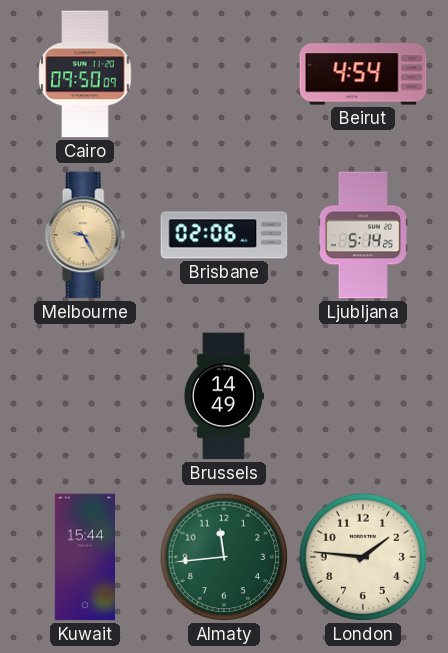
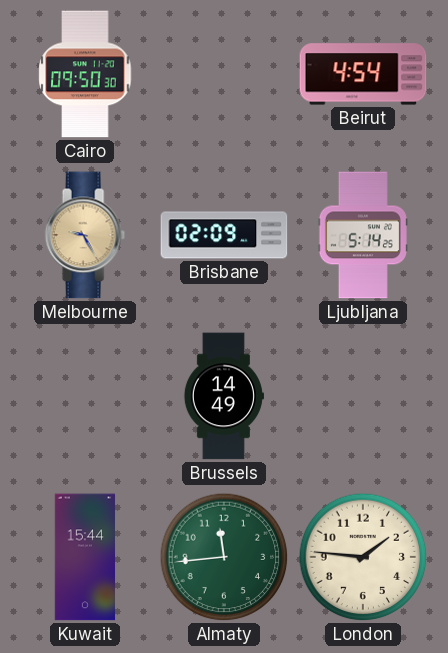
Cairo: 09:50:09 -> 09:50:30
Brisbane: 02:06 -> 02:09
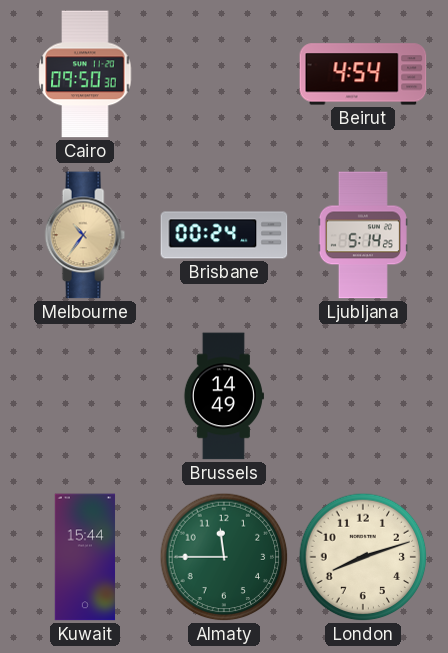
Melbourne: 9:25 -> 10:36
Brisbane: 02:09 -> 00:24
Almaty: 11:44 -> 11:45
London: 1:46 -> 8:12
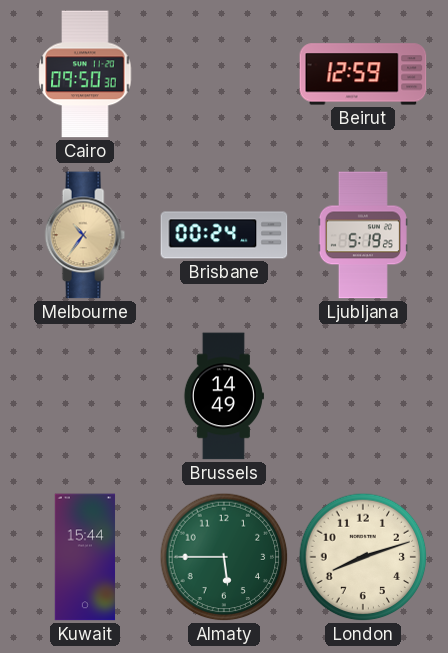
Beirut: 4:54 -> 12:59
Ljubljana: 5:14 -> 5:19
Almaty: 11:45 -> 5:45
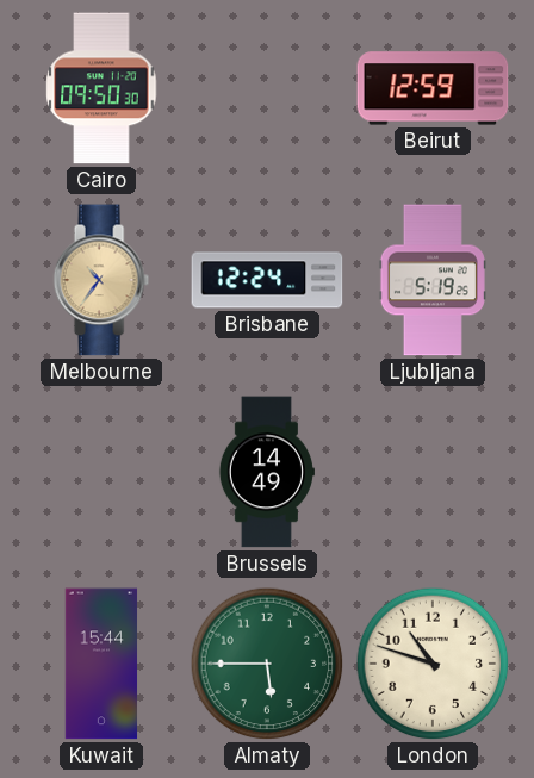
Brisbane: 00:24 -> 12:24
London: 8:12 -> 10:48
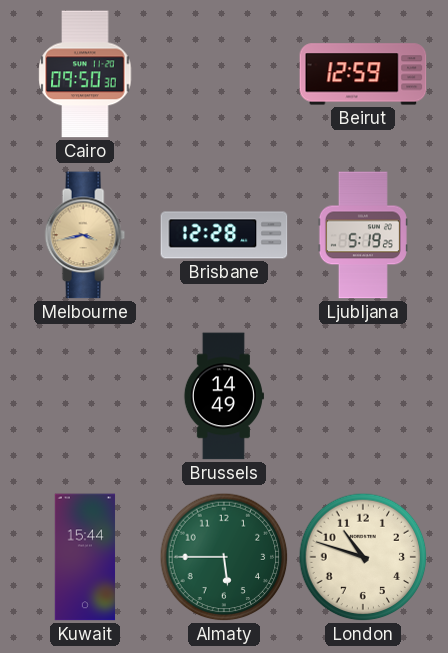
Melbourne: 10:36 -> 3:43
Brisbane: 12:24 -> 12:28
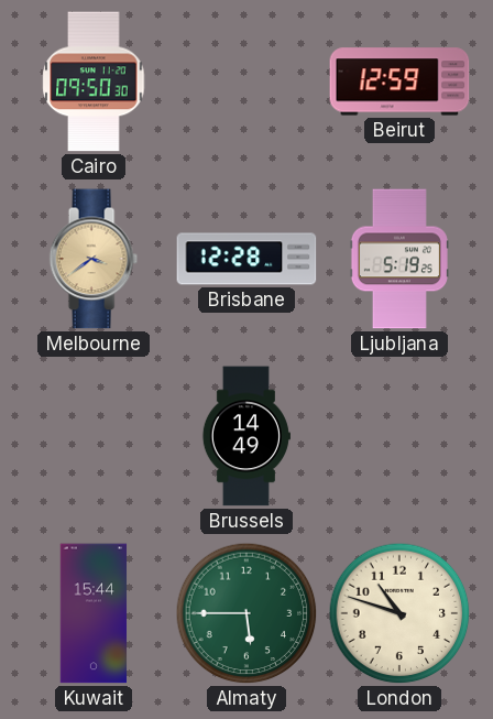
Melbourne: 3:43 -> 3:39
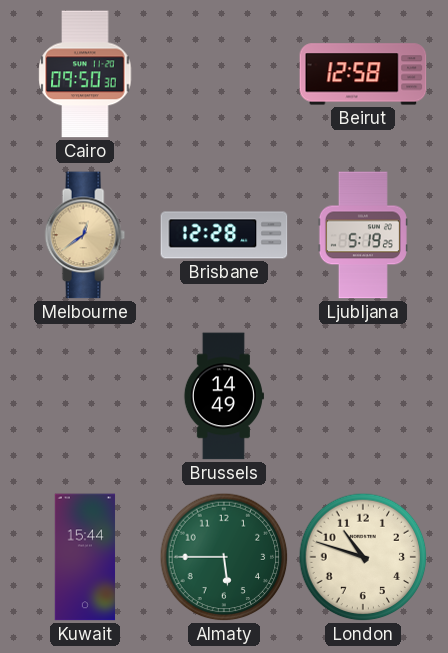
Beirut: 12:59 -> 12:58
Melbourne: 3:39 -> 12:39
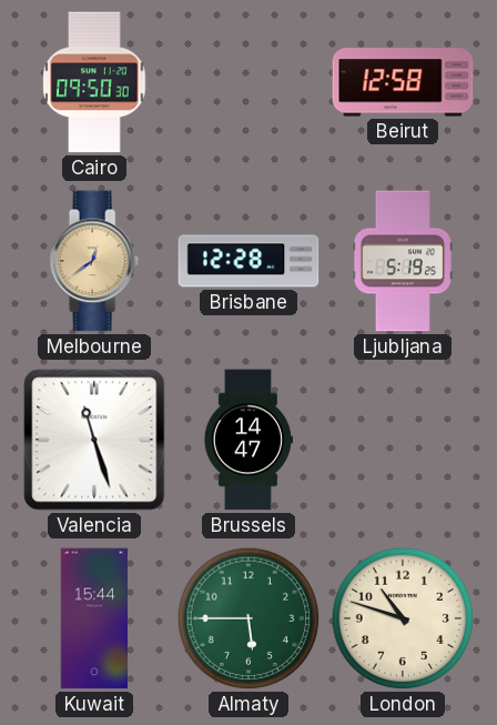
Valencia: none -> 11:27
Brussels: 14:49 -> 14:47
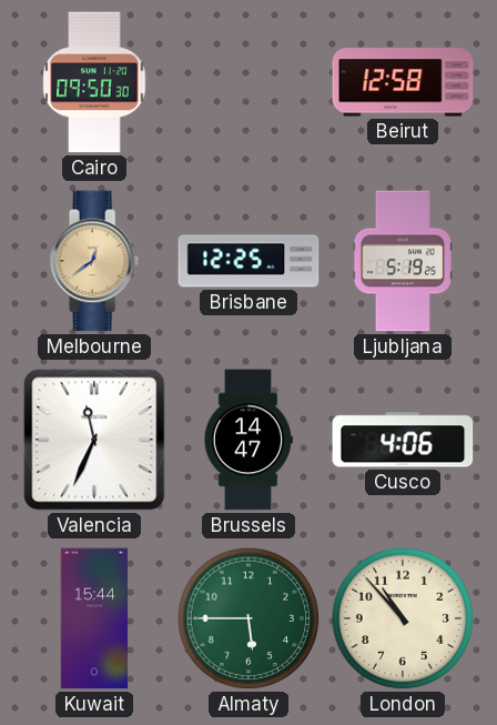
Brisbane: 12:28 -> 12:25
Valencia: 11:27 -> 11:34
Cusco: none -> 4:06
London: 10:48 -> 10:53
